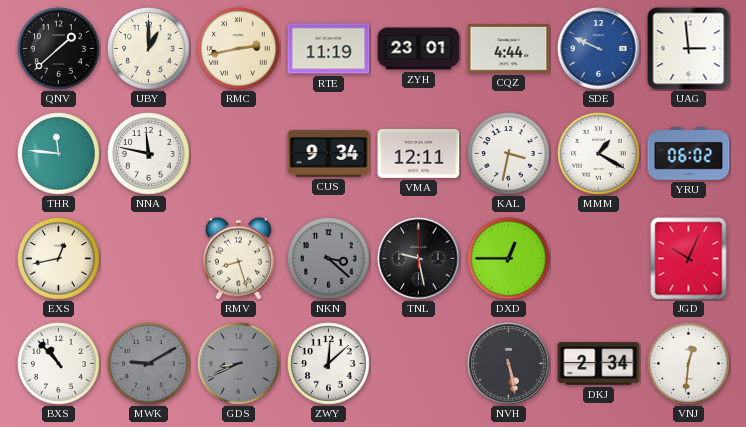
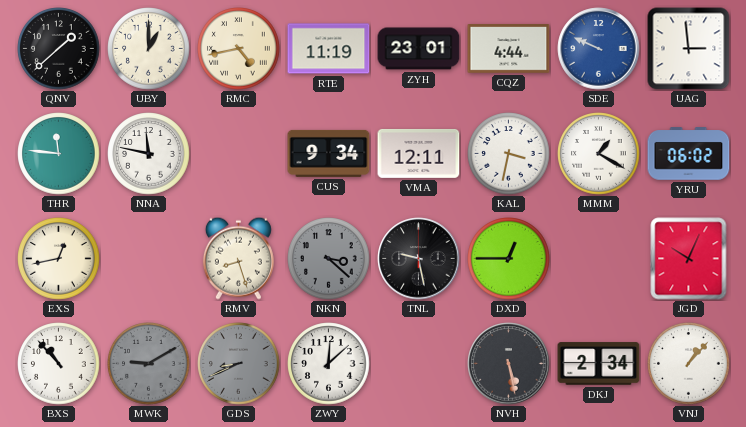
RMC: 2:43 -> 4:43
VNJ: 12:31 -> 1:07
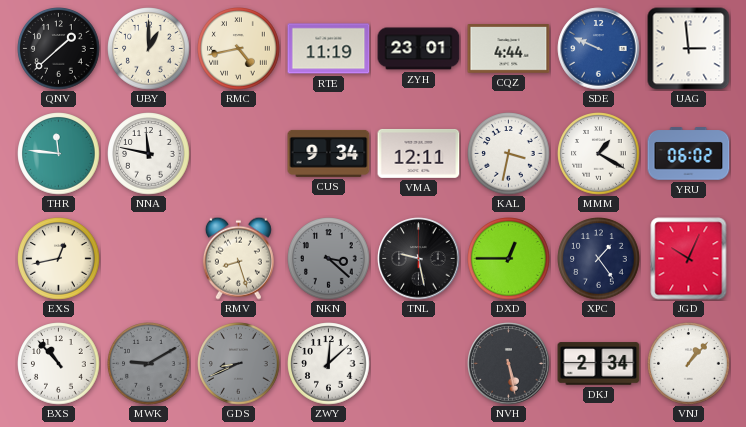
XPC: none -> 1:24
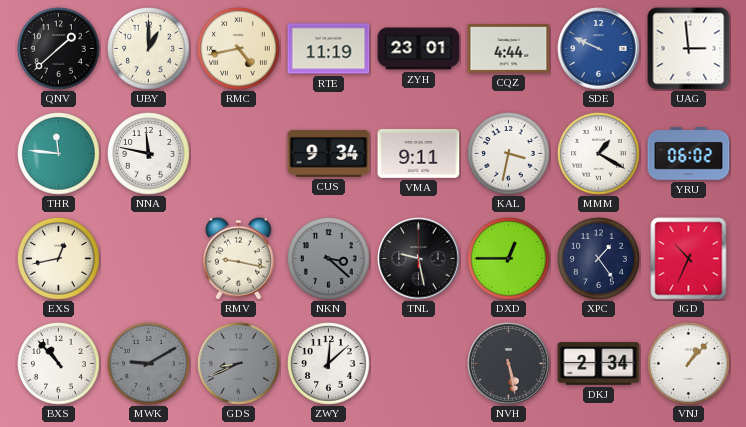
VMA: 12:11 -> 9:11
RMV: 8:27 -> 9:17
JGD: 10:04 -> 10:34
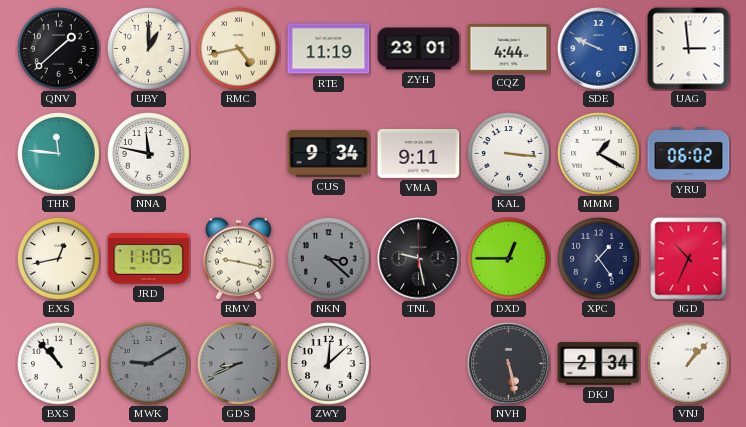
KAL: 3:32 -> 3:16
JRD: none -> 11:05
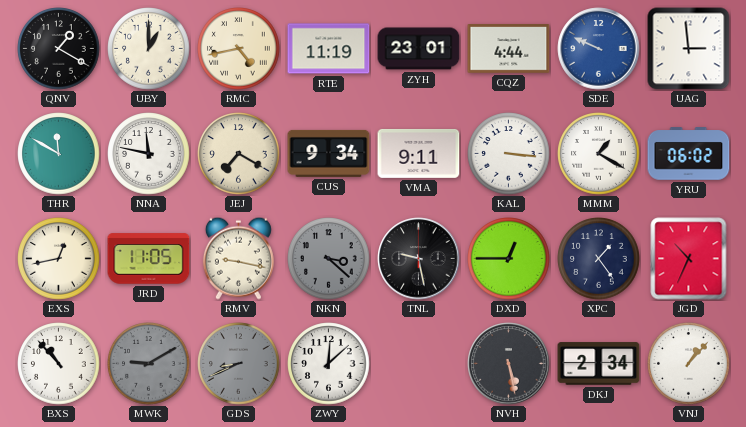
QNV: 1:38 -> 1:20
THR: 11:46 -> 11:50
JEJ: none -> 7:20
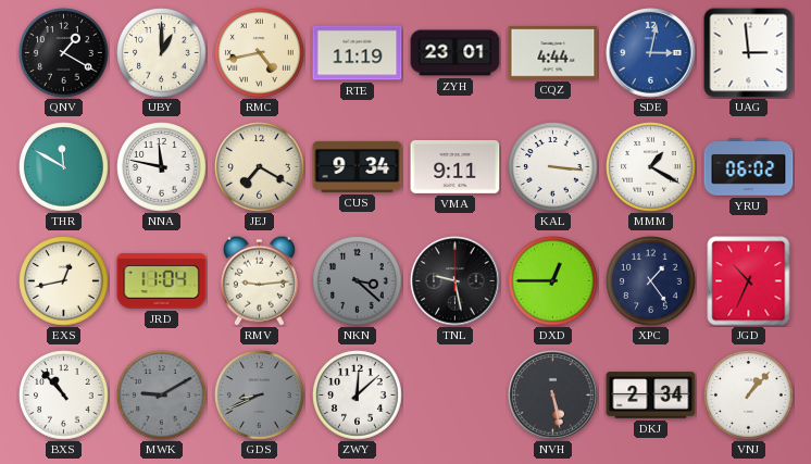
SDE: 9:49 -> 3:02
JRD: 11:05 -> 11:04
RMV: 9:17 -> 9:14
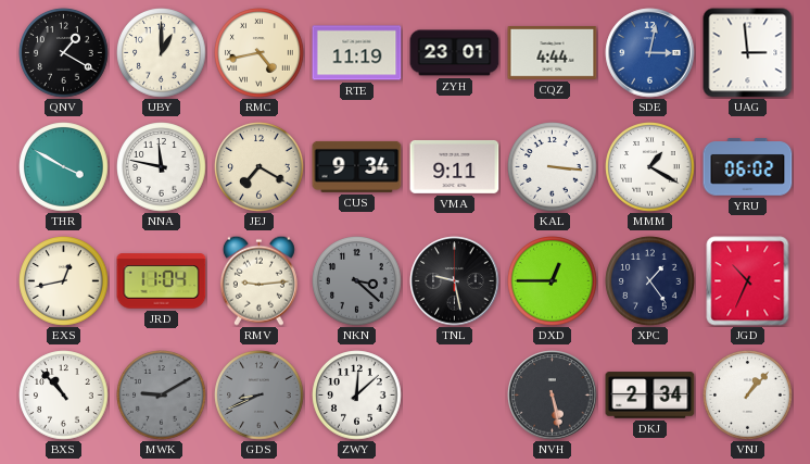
THR: 11:50 -> 3:50
